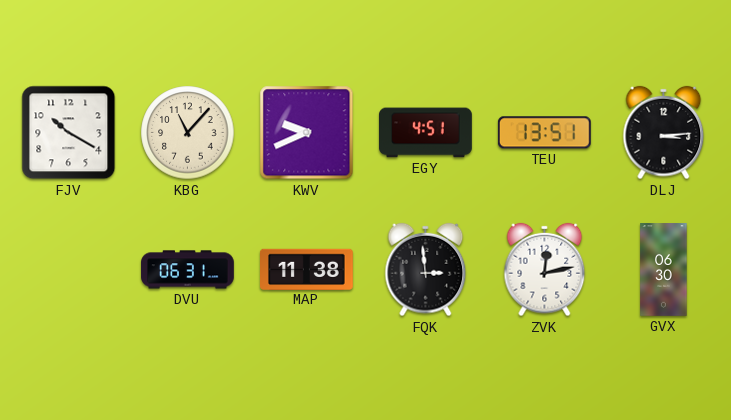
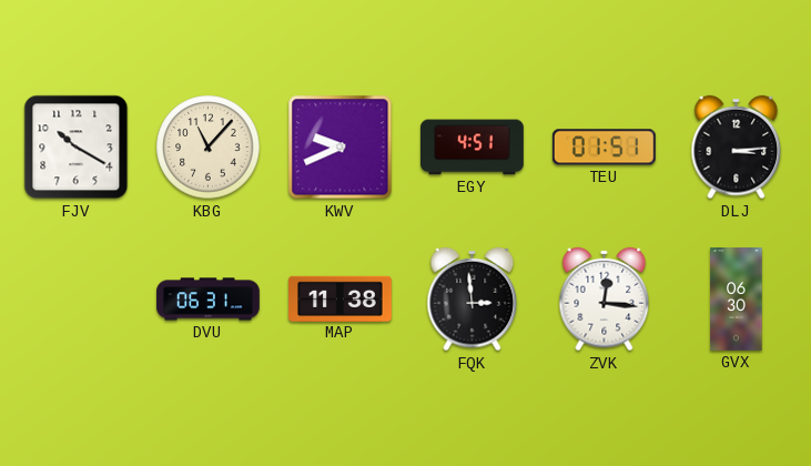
TEU: 13:51 -> 01:51
ZVK: 12:13 -> 12:16
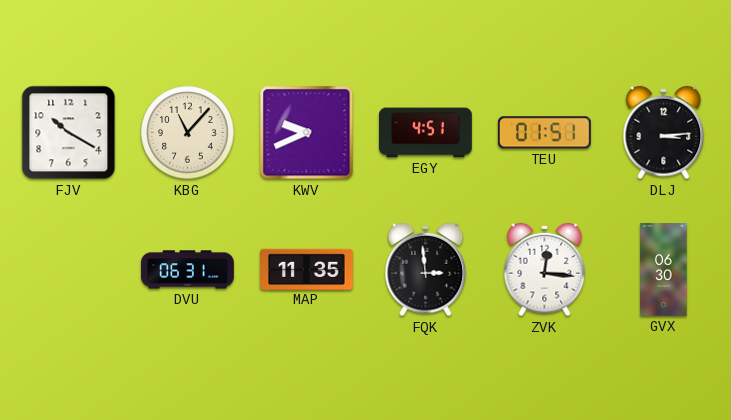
MAP: 11:38 -> 11:35
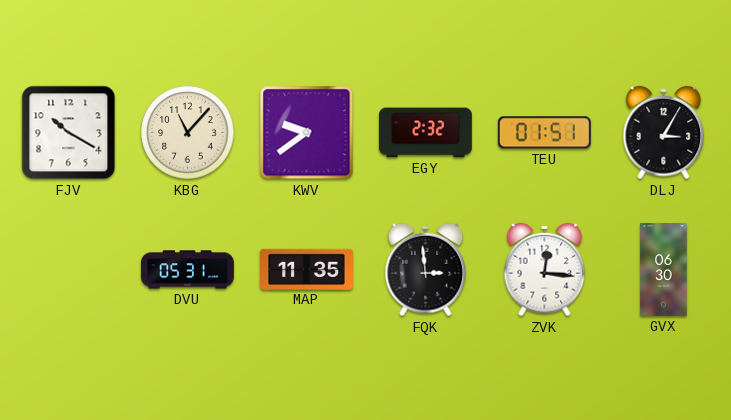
KWV: 9:41 -> 9:39
EGY: 4:51 -> 2:32
DLJ: 3:14 -> 3:05
DVU: 06:31 -> 05:31
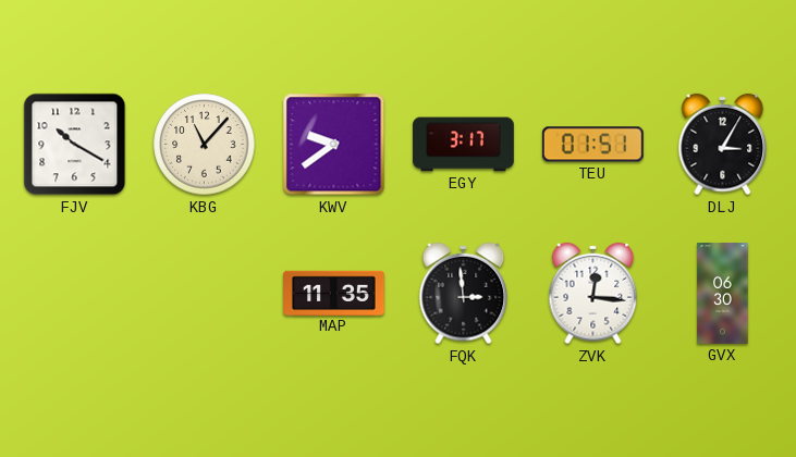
EGY: 2:32 -> 3:17
DVU: 05:31 -> none
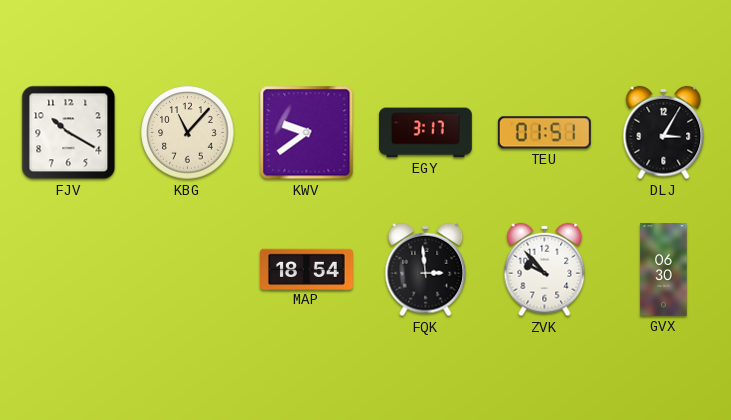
MAP: 11:35 -> 18:54
ZVK: 12:16 -> 9:53
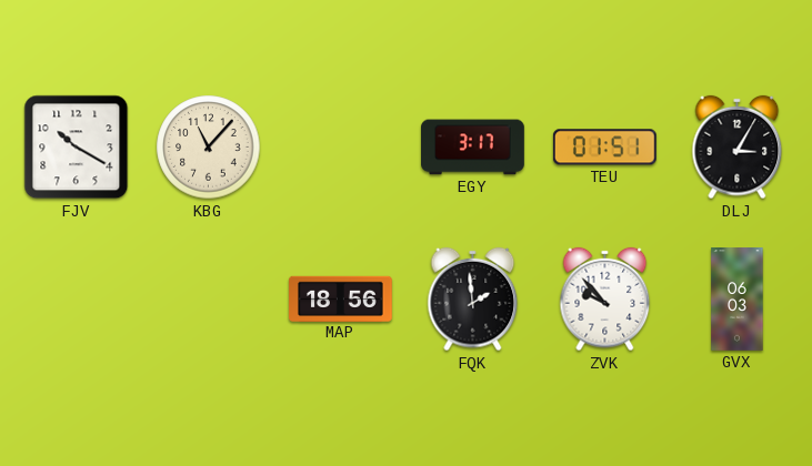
KWV: 9:39 -> none
MAP: 18:54 -> 18:56
FQK: 2:59 -> 1:59
GVX: 06:30 -> 06:03
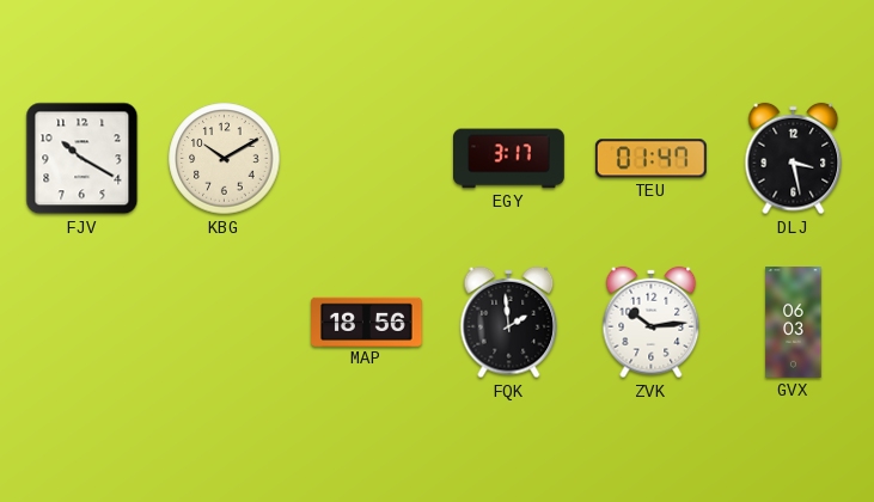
KBG: 11:07 -> 10:10
TEU: 01:51 -> 01:47
DLJ: 3:05 -> 3:28
ZVK: 9:53 -> 10:14
